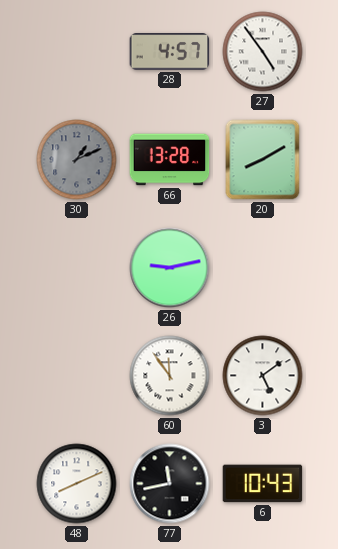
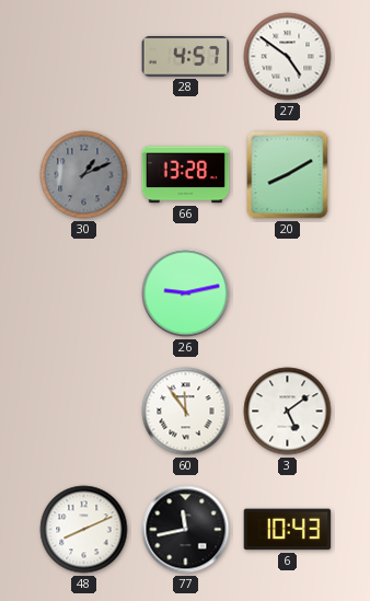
27: 4:54 -> 4:51
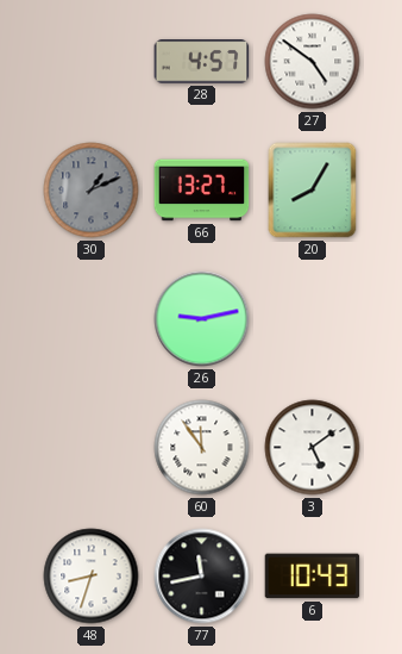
66: 13:28 -> 13:27
20: 8:10 -> 8:05
48: 8:11 -> 8:33
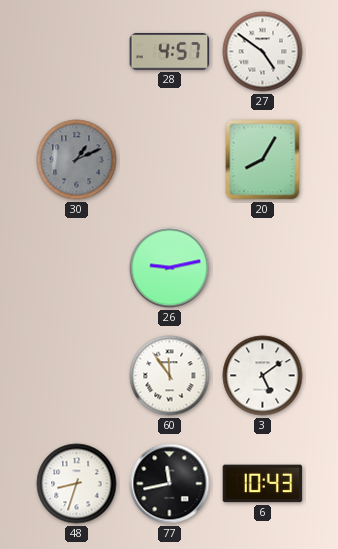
66: 13:27 -> none
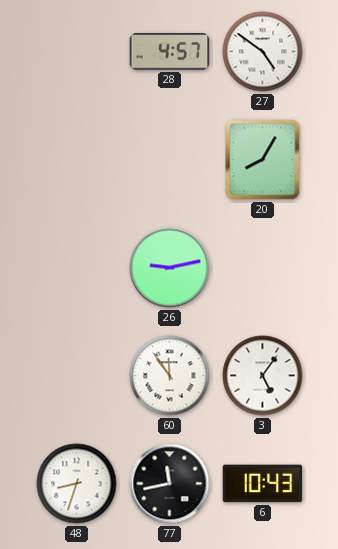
30: 1:11 -> none
3: 5:09 -> 5:06
